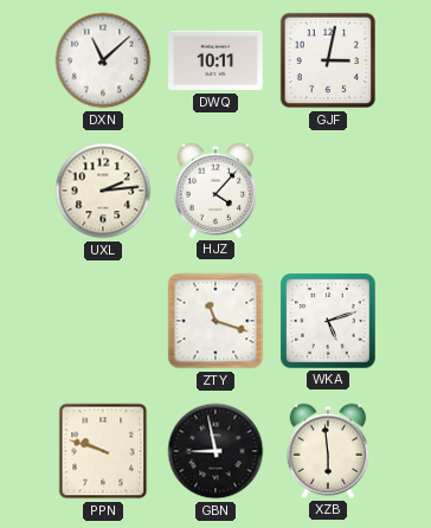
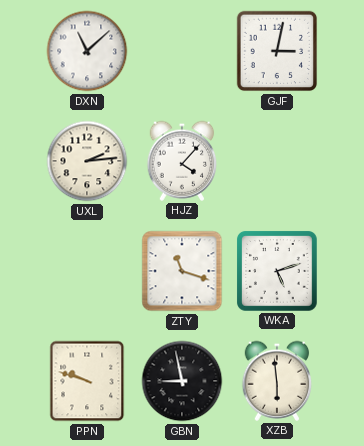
DWQ: 10:11 -> none
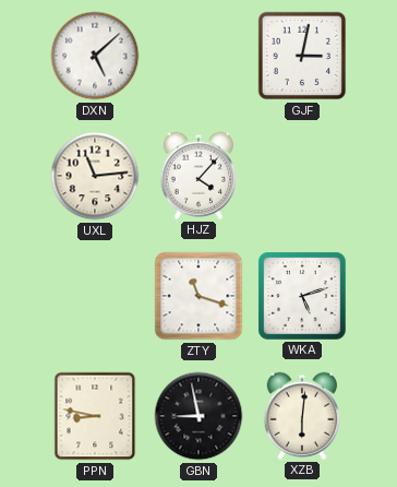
DXN: 11:08 -> 5:08
UXL: 2:14 -> 11:14
PPN: 9:48 -> 8:47
XZB: 5:59 -> 6:01
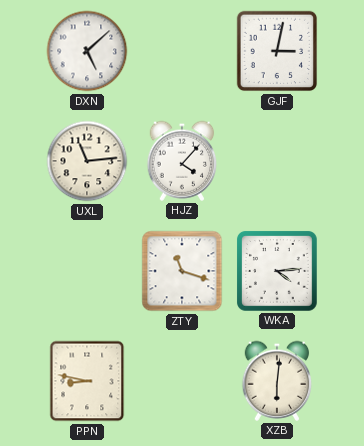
WKA: 5:12 -> 4:14
GBN: 8:58 -> none
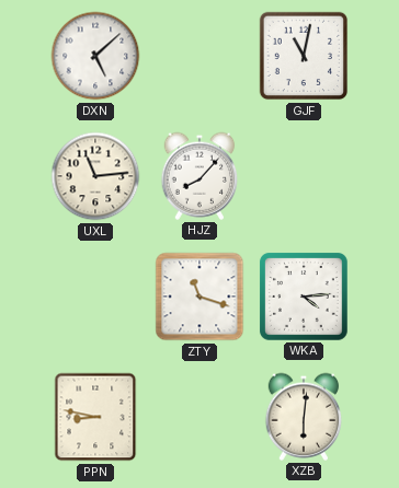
GJF: 3:02 -> 11:02
HJZ: 4:07 -> 8:07
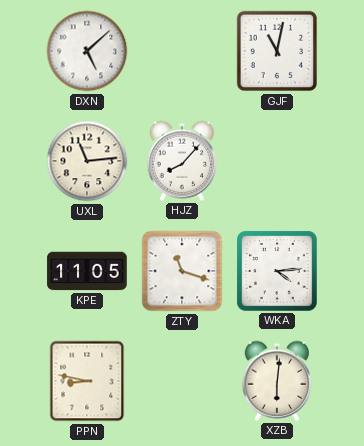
KPE: none -> 11:05
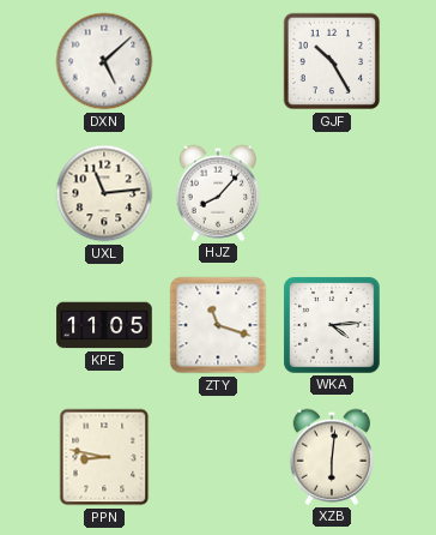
GJF: 11:02 -> 10:25
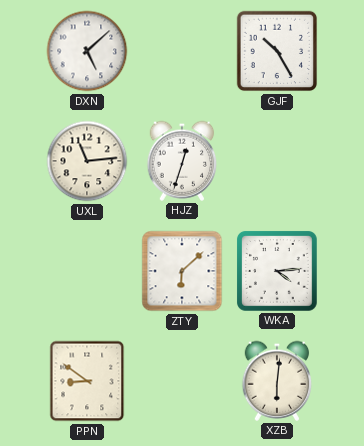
HJZ: 8:07 -> 12:33
KPE: 11:05 -> none
ZTY: 11:18 -> 6:08
PPN: 8:47 -> 8:51
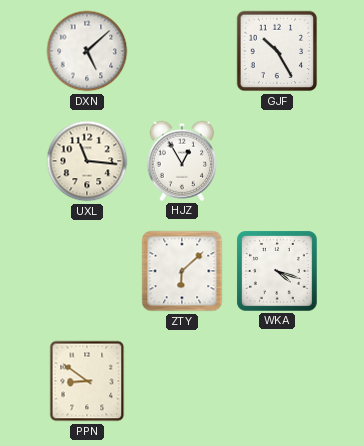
UXL: 11:14 -> 11:16
HJZ: 12:33 -> 12:55
WKA: 4:14 -> 4:18
XZB: 6:01 -> none
